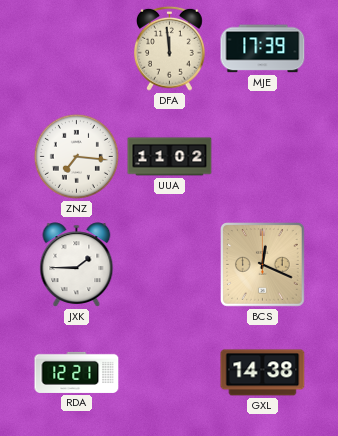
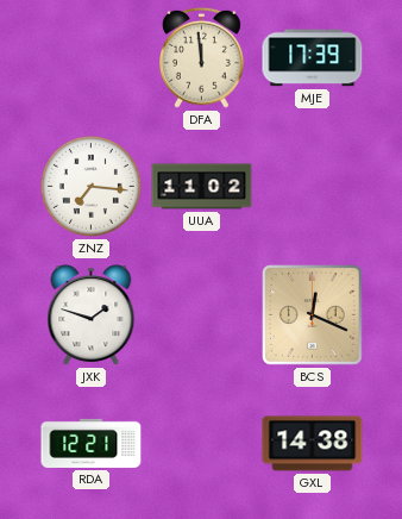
JXK: 1:45 -> 1:48
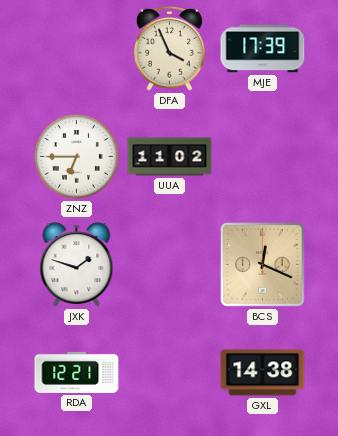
DFA: 11:59 -> 3:56
ZNZ: 7:16 -> 6:45
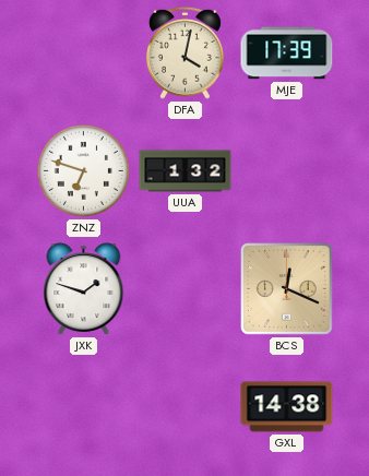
DFA: 3:56 -> 4:02
ZNZ: 6:45 -> 6:48
UUA: 11:02 -> 1:32
RDA: 12:21 -> none
